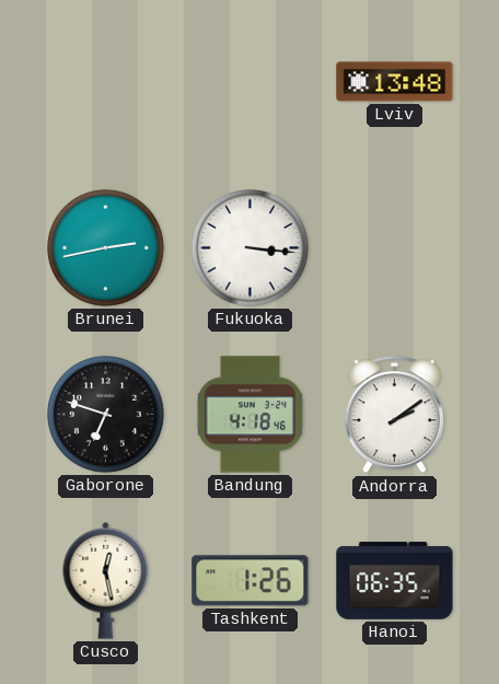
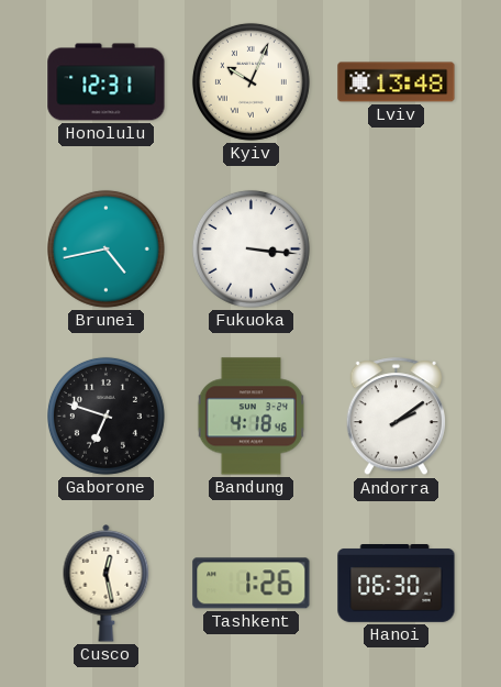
Honolulu: none -> 12:31
Kyiv: none -> 10:04
Brunei: 2:43 -> 4:43
Hanoi: 06:35 -> 06:30
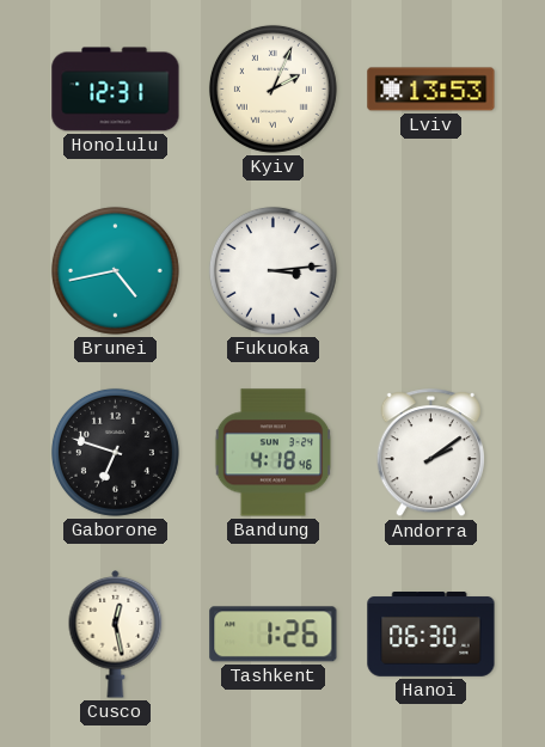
Kyiv: 10:04 -> 2:04
Lviv: 13:48 -> 13:53
Fukuoka: 3:16 -> 3:14
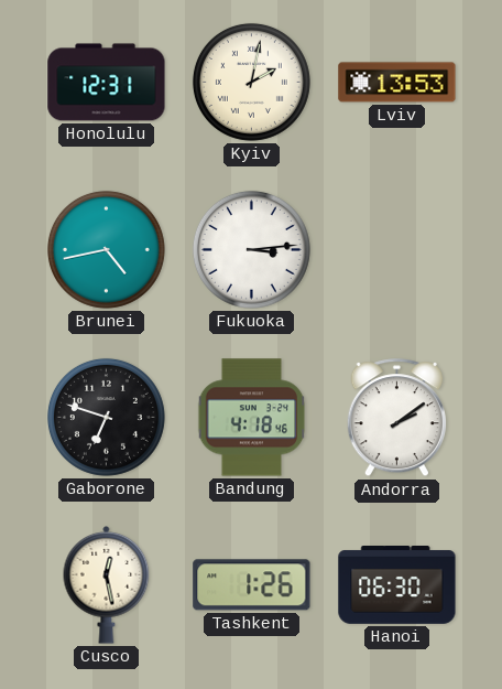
Kyiv: 2:04 -> 2:02
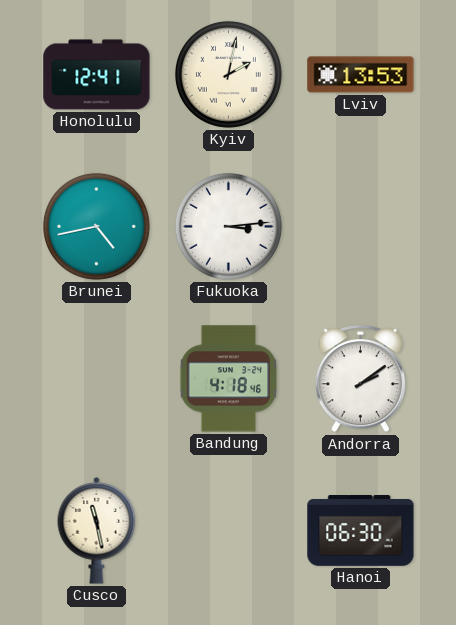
Honolulu: 12:31 -> 12:41
Gaborone: 6:48 -> none
Cusco: 12:28 -> 11:28
Tashkent: 1:26 -> none
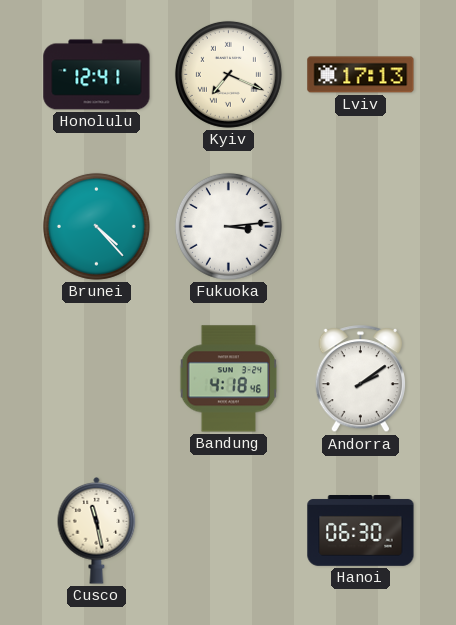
Kyiv: 2:02 -> 7:19
Lviv: 13:53 -> 17:13
Brunei: 4:43 -> 4:23
